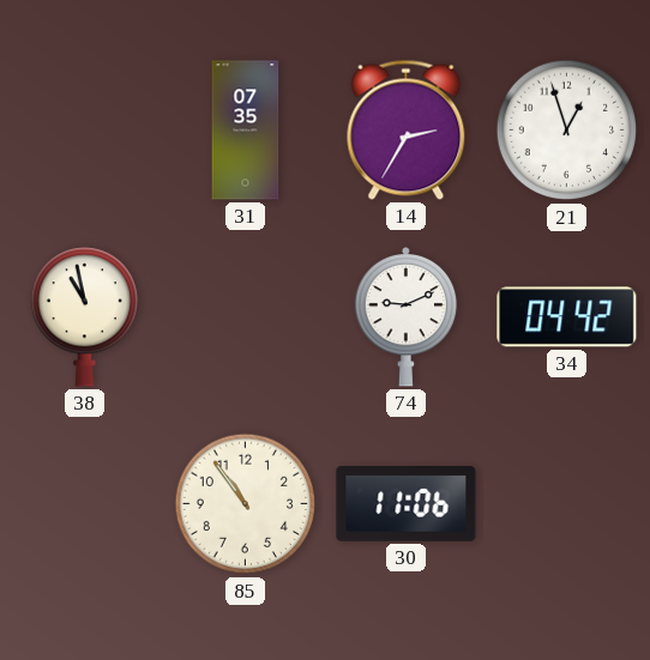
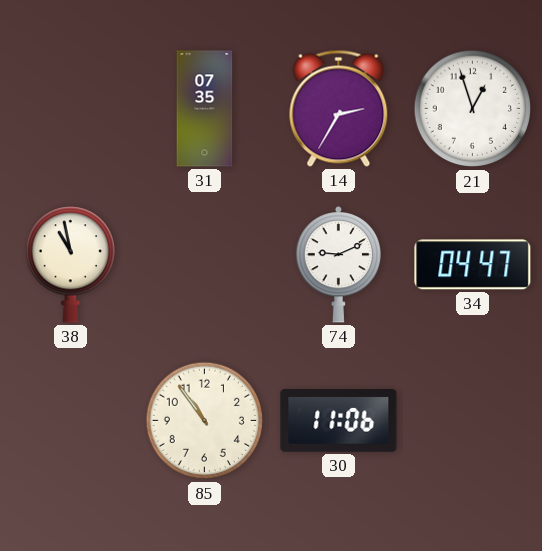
34: 04:42 -> 04:47
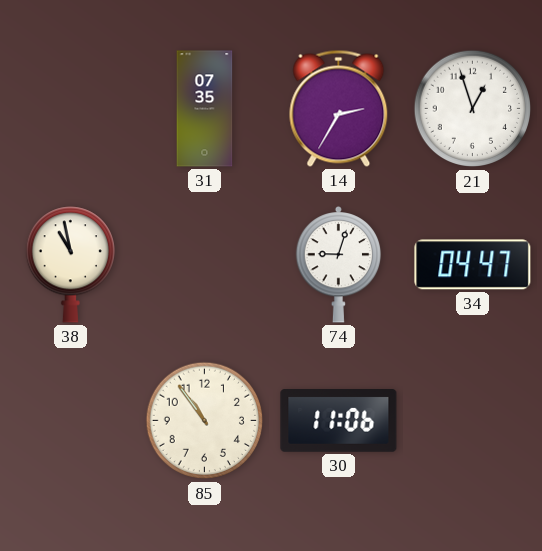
74: 9:11 -> 9:03
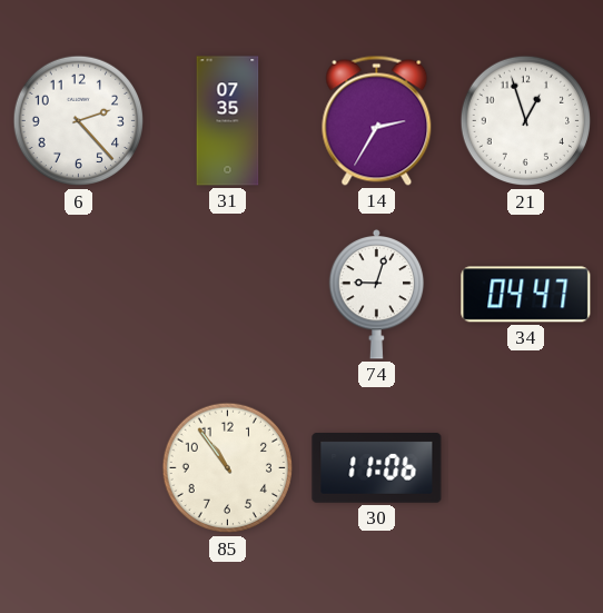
6: none -> 2:23
38: 10:58 -> none
